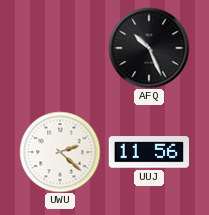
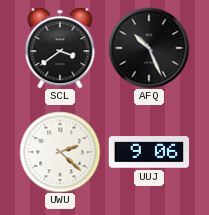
SCL: none -> 3:39
UUJ: 11:56 -> 9:06
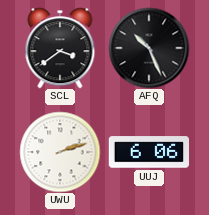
UWU: 2:22 -> 2:12
UUJ: 9:06 -> 6:06
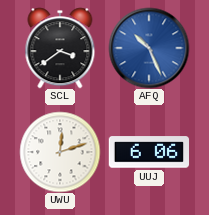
AFQ dial: black -> blue
UWU: 2:12 -> 12:12
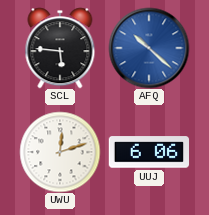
SCL: 3:39 -> 5:46
AFQ: 10:26 -> 10:22
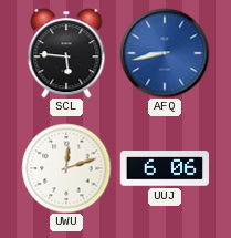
AFQ: 10:22 -> 8:43
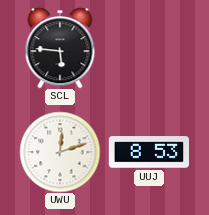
AFQ: 8:43 -> none
UUJ: 6:06 -> 8:53
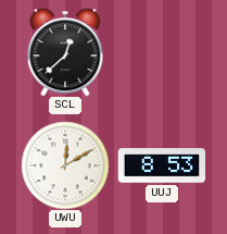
SCL: 5:46 -> 12:38
UWU: 12:12 -> 12:10
